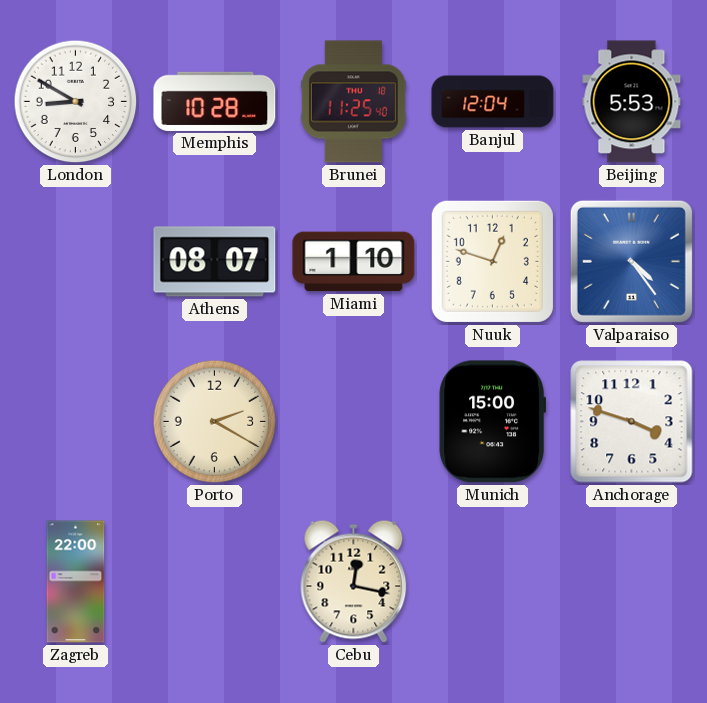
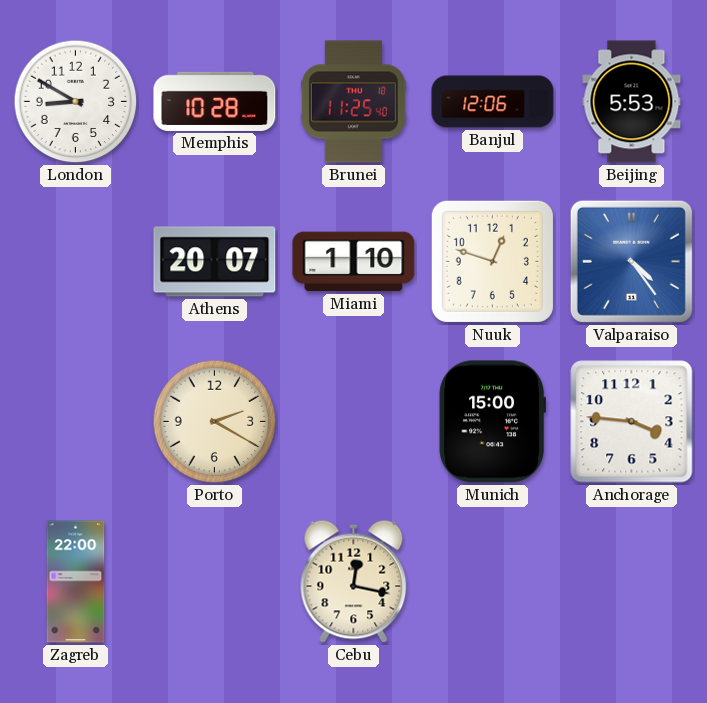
Banjul: 12:04 -> 12:06
Athens: 08:07 -> 20:07
Anchorage: 3:48 -> 3:46
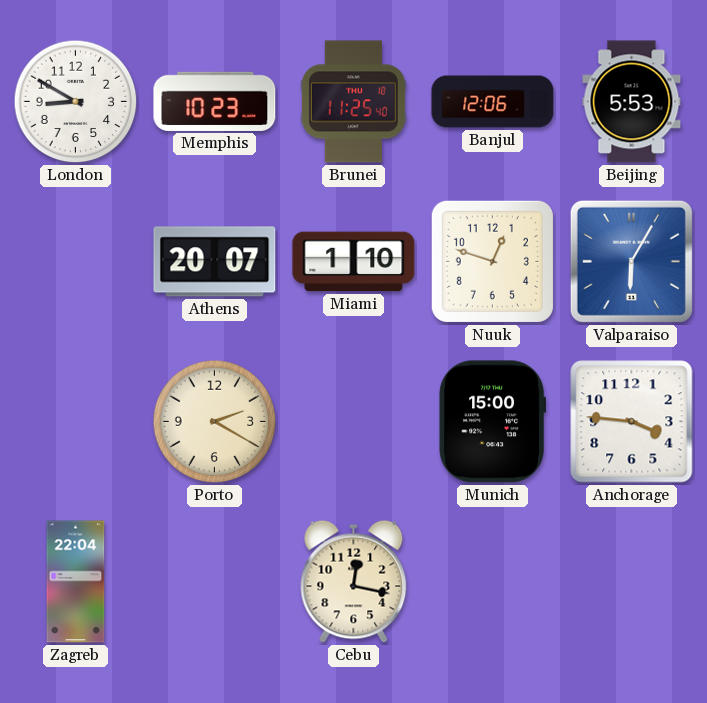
Memphis: 10:28 -> 10:23
Valparaiso: 4:24 -> 6:05
Zagreb: 22:00 -> 22:04
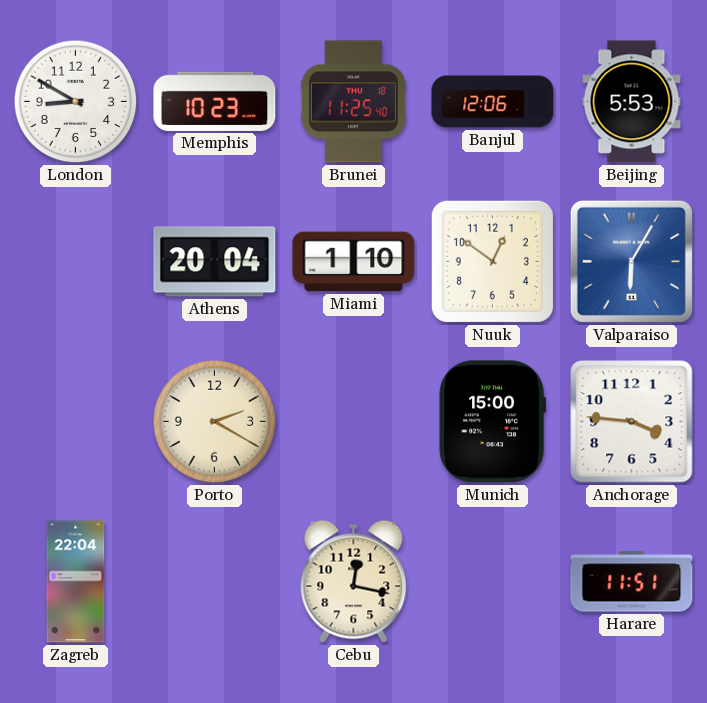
Athens: 20:07 -> 20:04
Nuuk: 12:48 -> 12:51
Harare: none -> 11:51
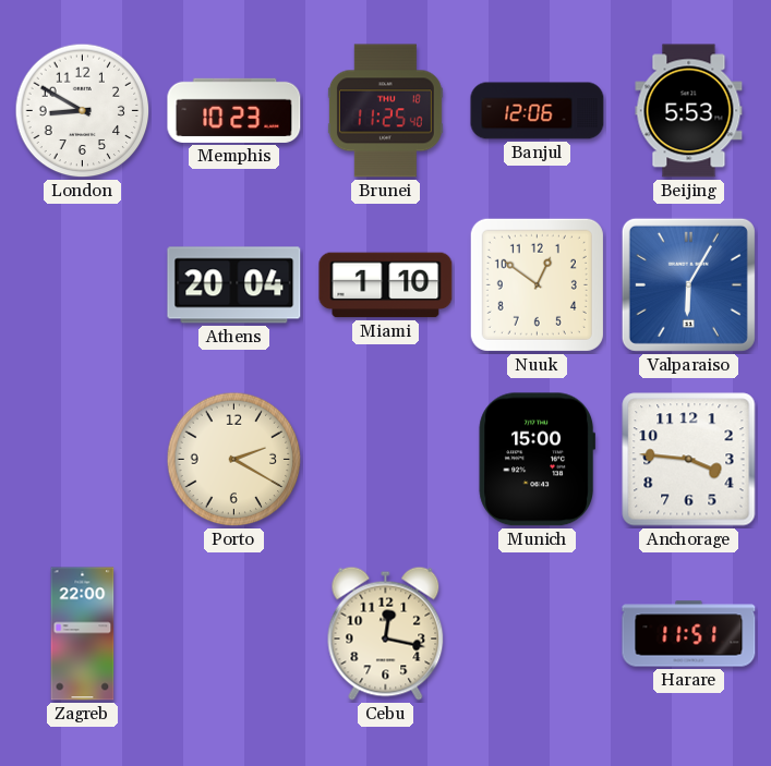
Zagreb: 22:04 -> 22:00
